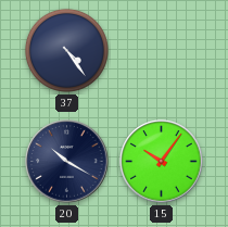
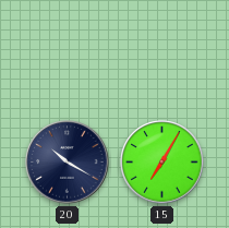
37: 4:24 -> none
15: 10:06 -> 7:05
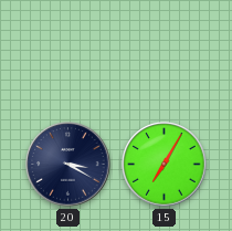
20: 10:20 -> 3:20
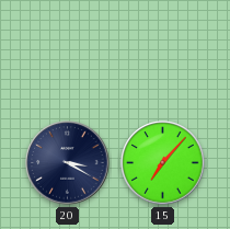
15: 7:05 -> 7:07
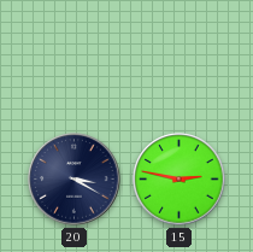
15: 7:07 -> 2:47
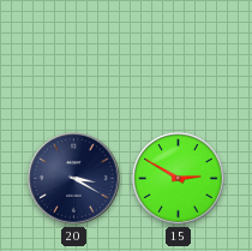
15: 2:47 -> 2:50
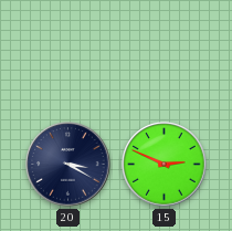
15: 2:50 -> 2:49
